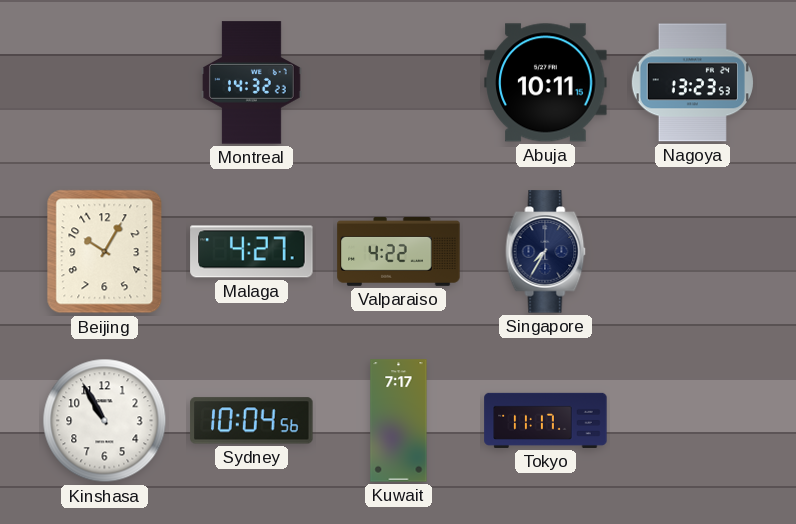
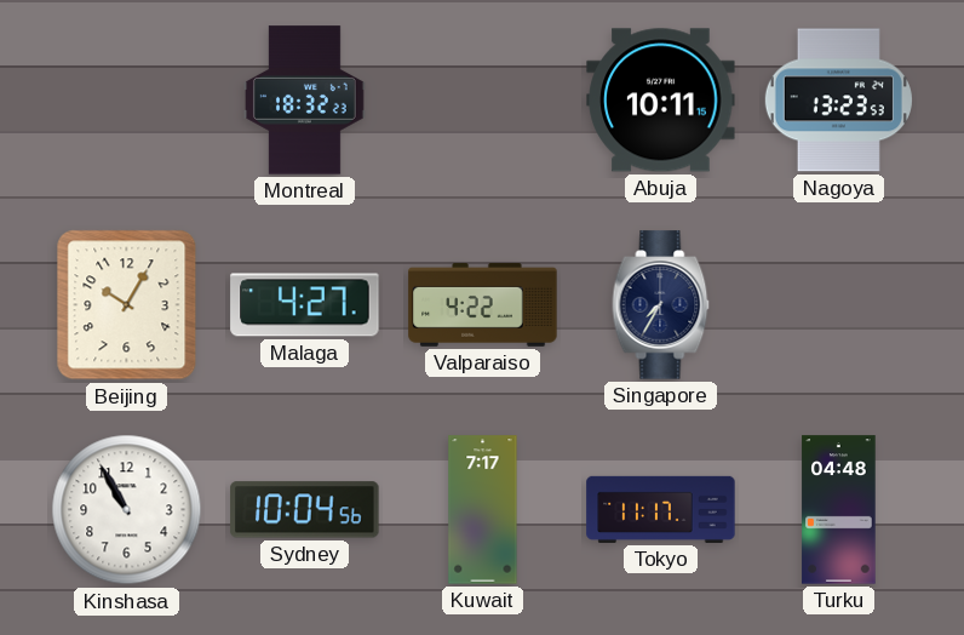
Montreal: 14:32 -> 18:32
Turku: none -> 04:48
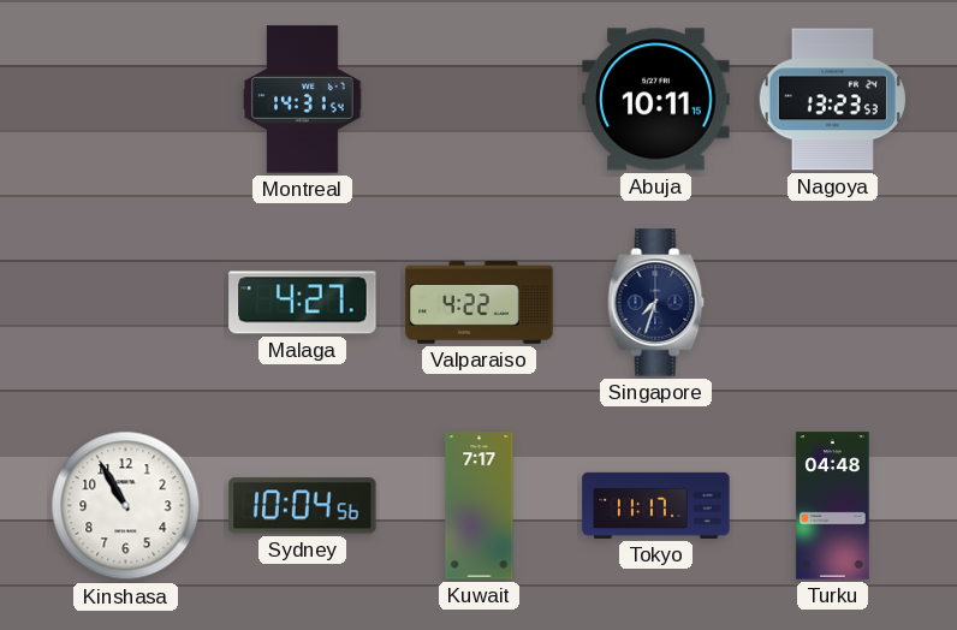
Montreal: 18:32 -> 14:31
Beijing: 10:05 -> none
Singapore: 7:35 -> 7:33
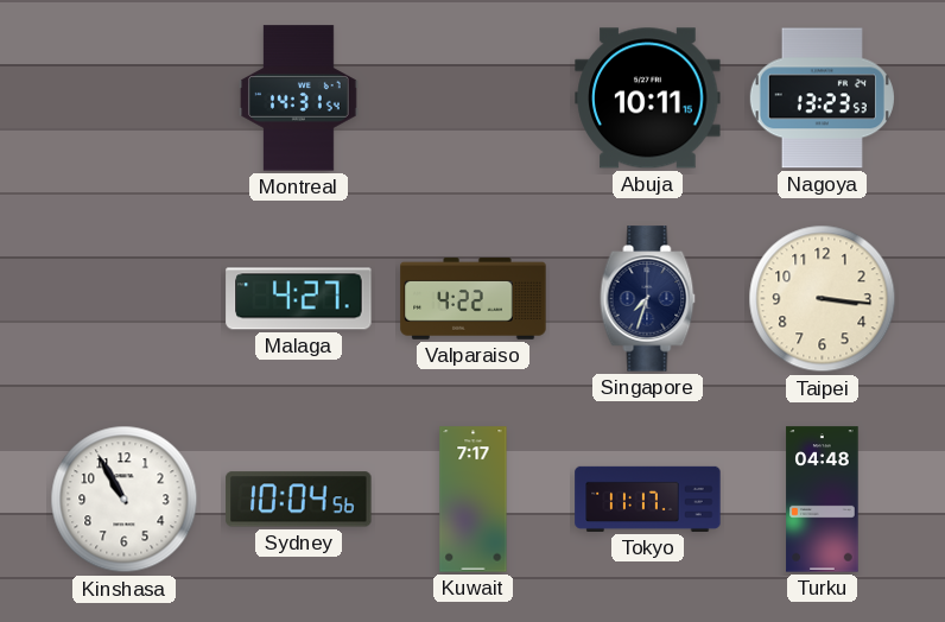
Taipei: none -> 3:16
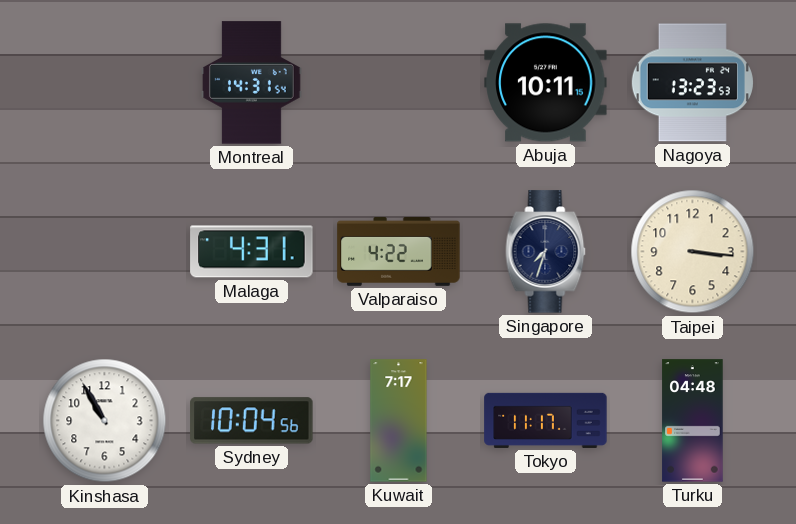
Malaga: 4:27 -> 4:31
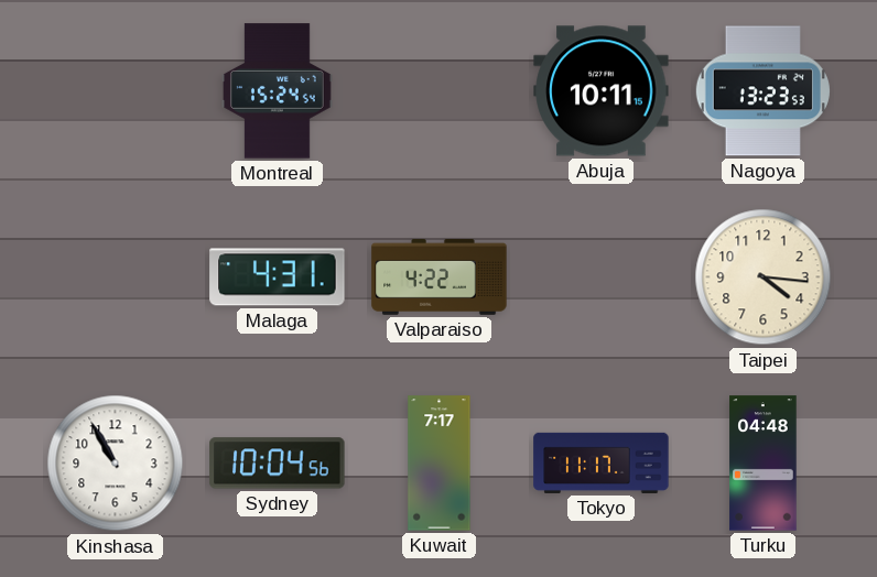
Montreal: 14:31 -> 15:24
Singapore: 7:33 -> none
Taipei: 3:16 -> 4:16
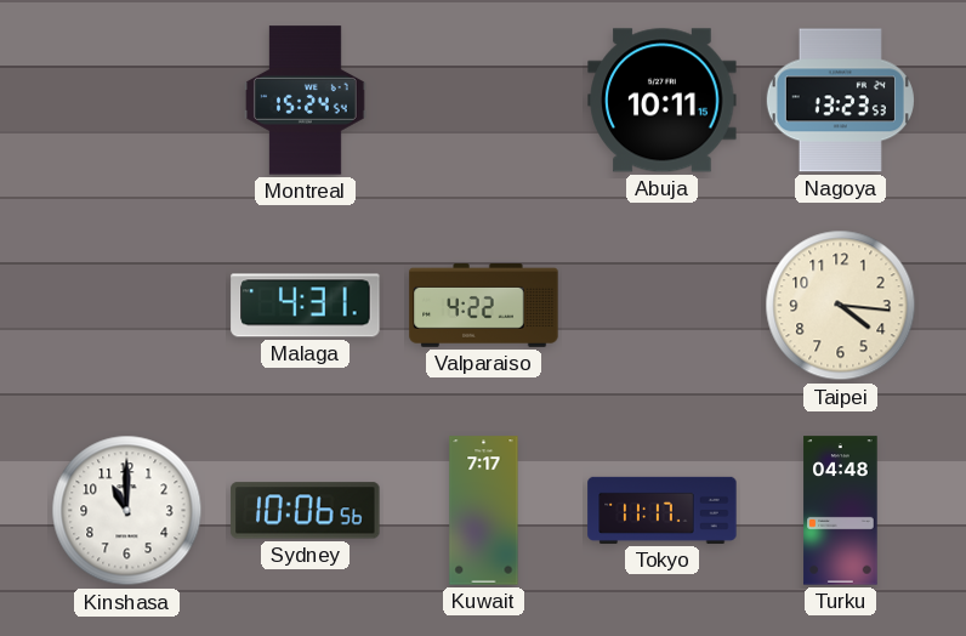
Kinshasa: 10:55 -> 11:00
Sydney: 10:04 -> 10:06
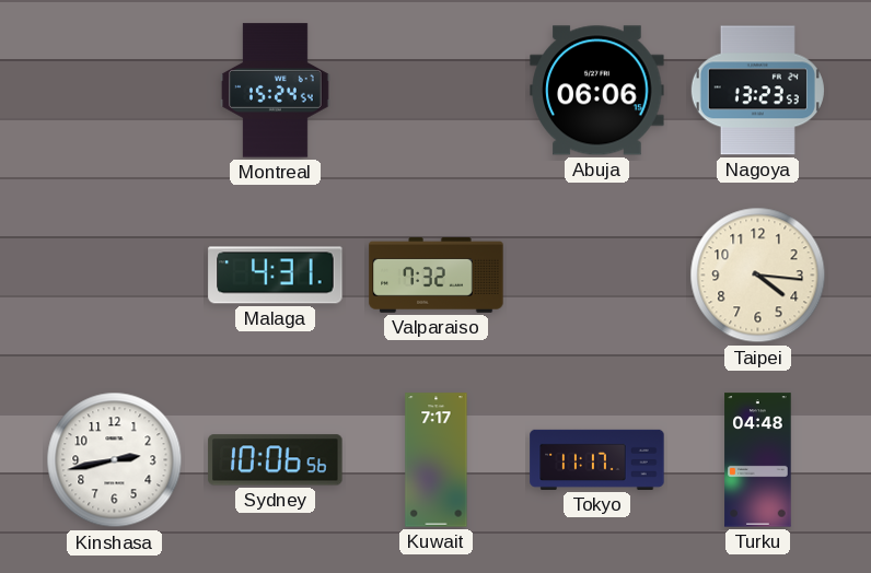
Abuja: 10:11 -> 06:06
Valparaiso: 4:22 -> 7:32
Kinshasa: 11:00 -> 2:43
